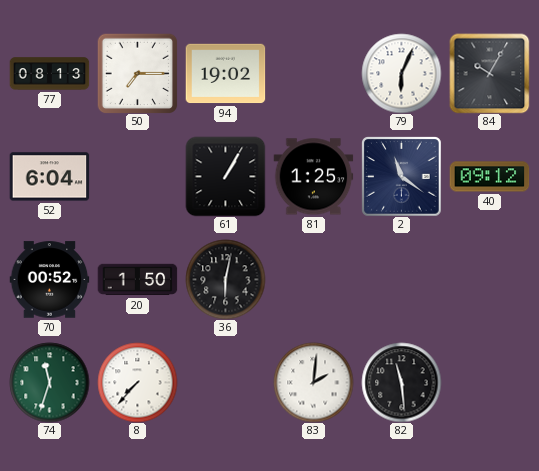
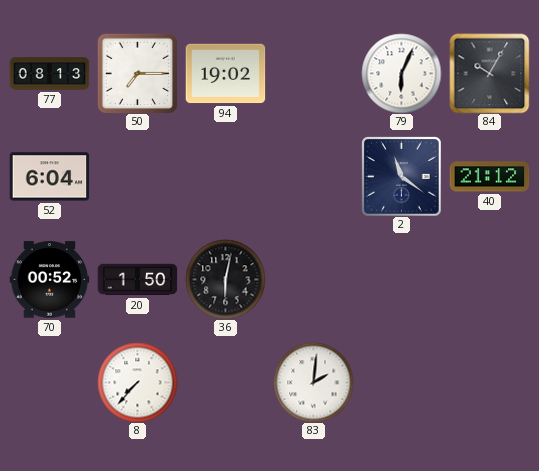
61: 1:05 -> none
81: 1:25 -> none
40: 09:12 -> 21:12
74: 11:33 -> none
82: 11:29 -> none
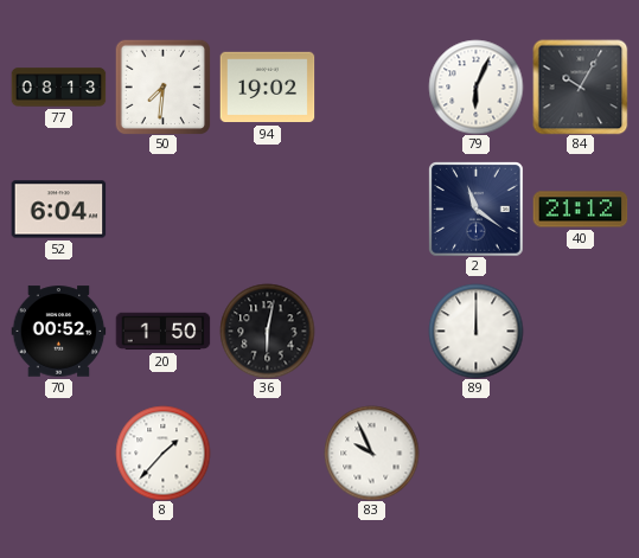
50: 7:15 -> 7:31
89: none -> 12:00
8: 7:37 -> 1:37
83: 2:01 -> 9:56
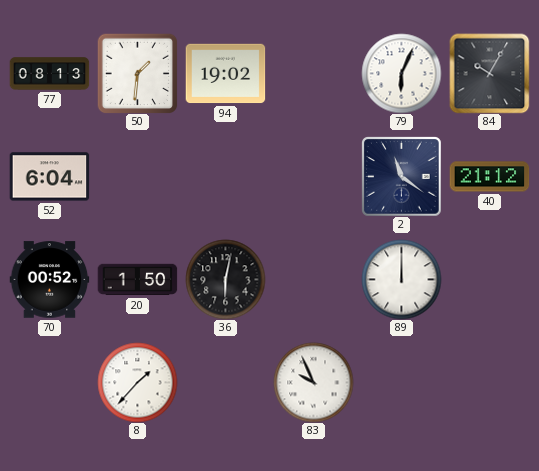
50: 7:31 -> 1:31
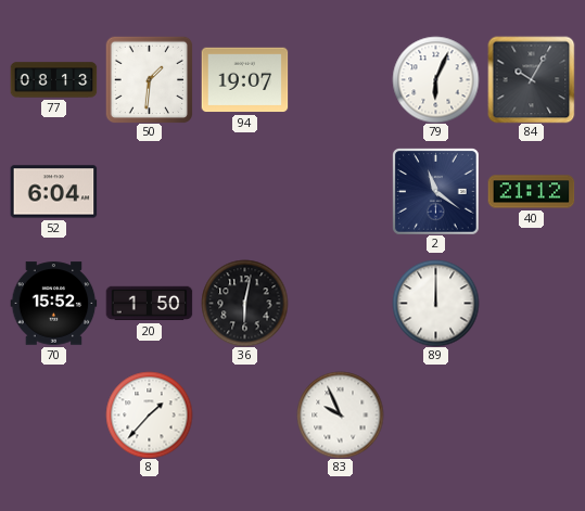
94: 19:02 -> 19:07
70: 00:52 -> 15:52
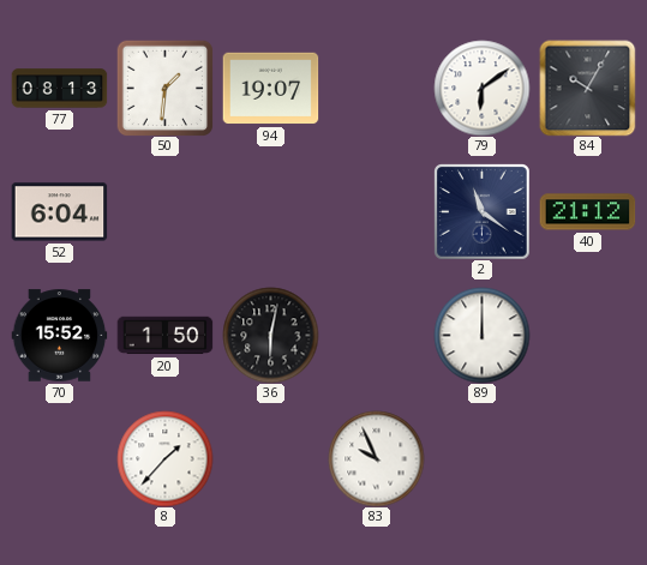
79: 6:04 -> 6:09
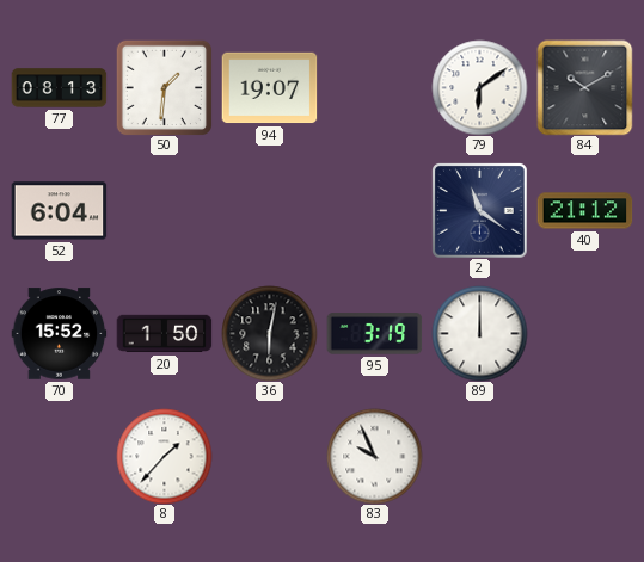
84: 10:05 -> 10:10
95: none -> 3:19
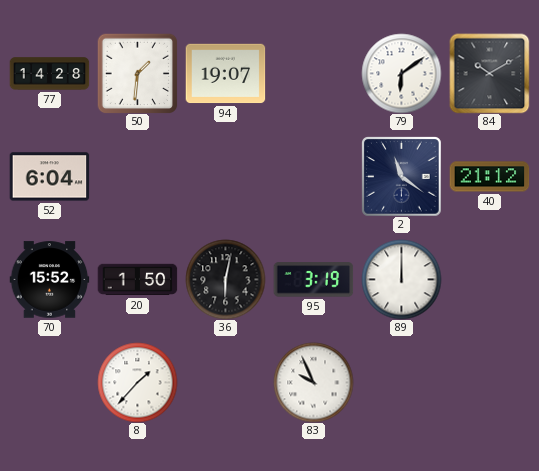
77: 08:13 -> 14:28
